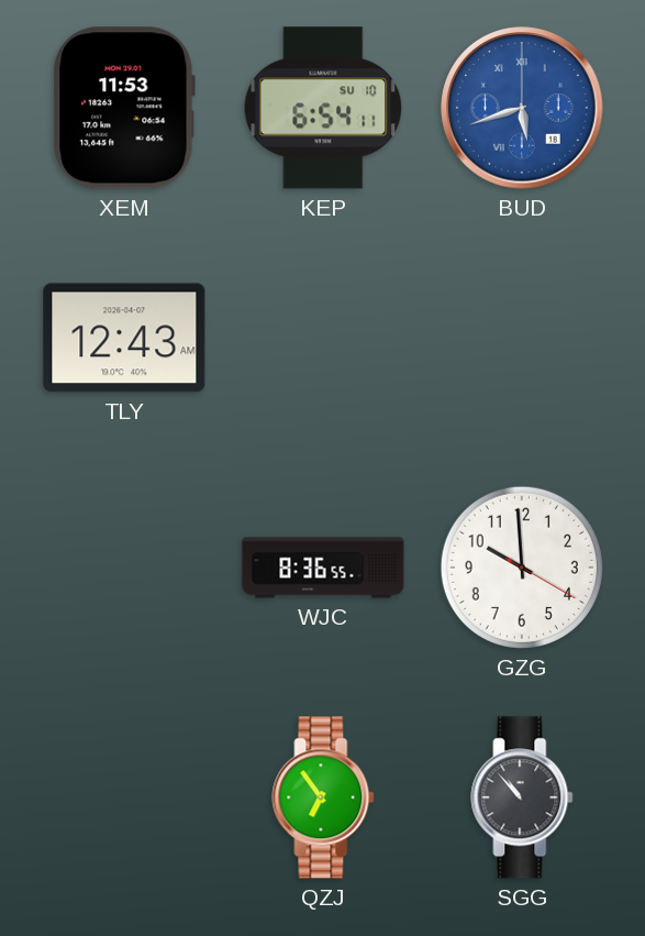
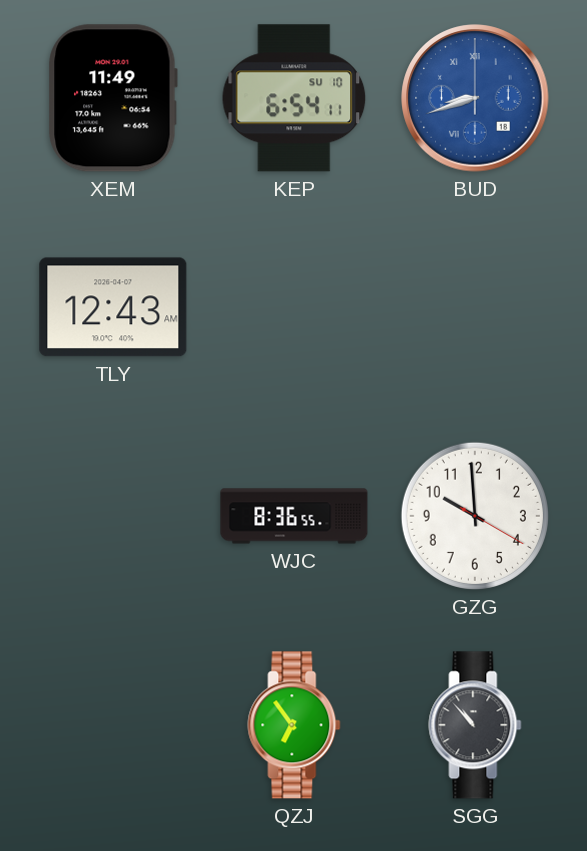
XEM: 11:53 -> 11:49
BUD: 5:42 -> 8:42
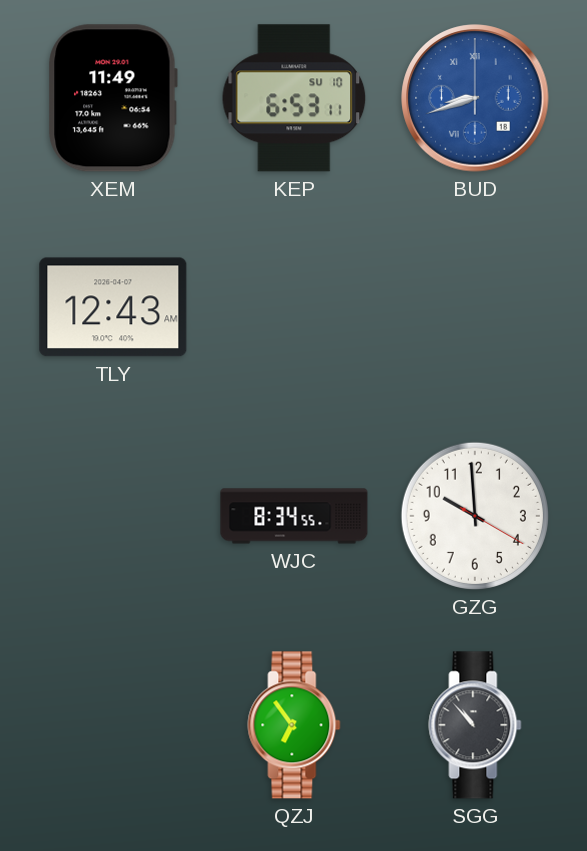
KEP: 6:54 -> 6:53
WJC: 8:36 -> 8:34
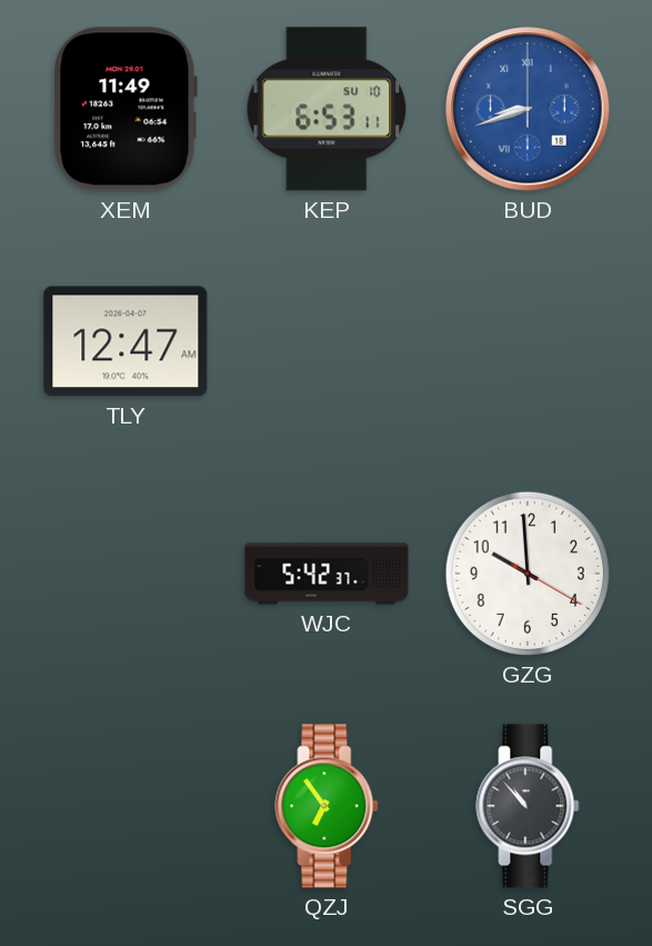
TLY: 12:43 -> 12:47
WJC: 8:34 -> 5:42
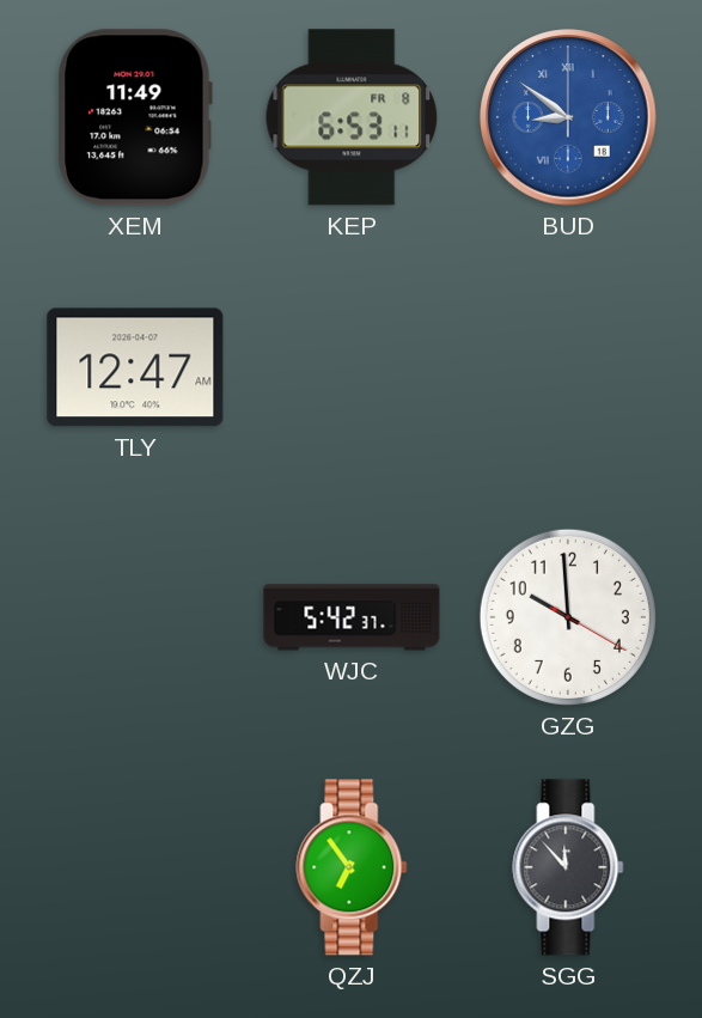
KEP date: SU 10 -> FR 8
BUD: 8:42 -> 8:51
SGG: 10:53 -> 11:53
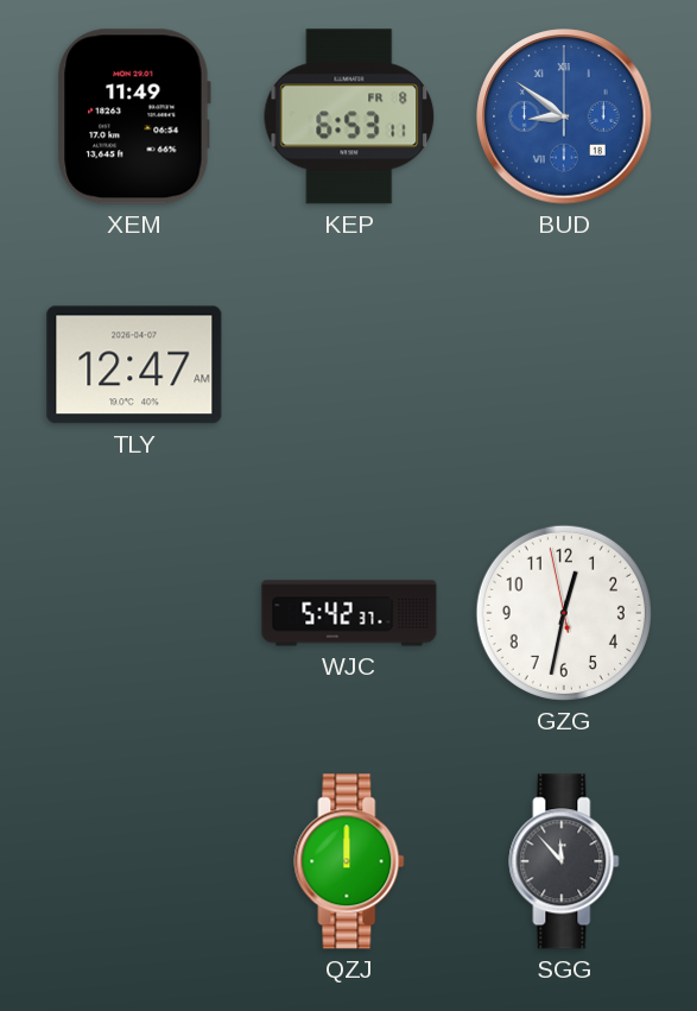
GZG: 9:59 -> 12:31
QZJ: 6:54 -> 12:00
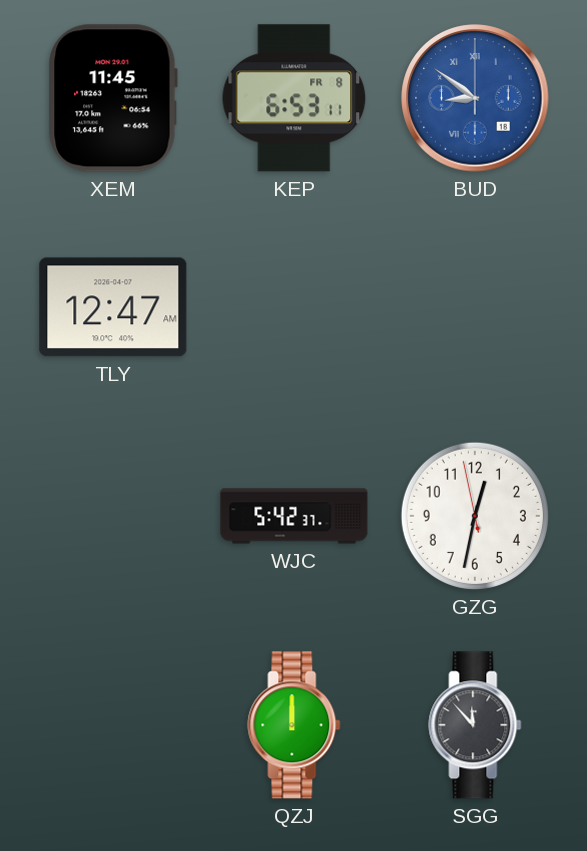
XEM: 11:49 -> 11:45
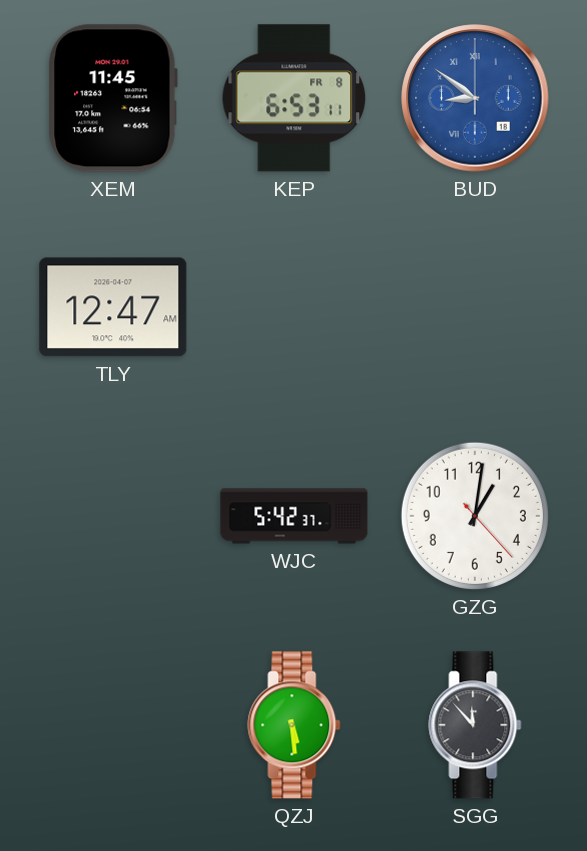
GZG: 12:31 -> 1:01
QZJ: 12:00 -> 5:29
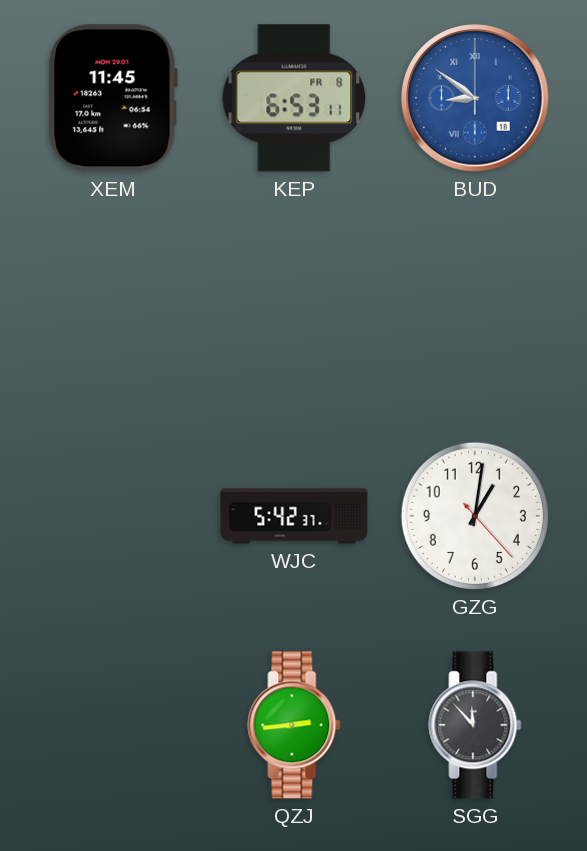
TLY: 12:47 -> none
QZJ: 5:29 -> 2:44
